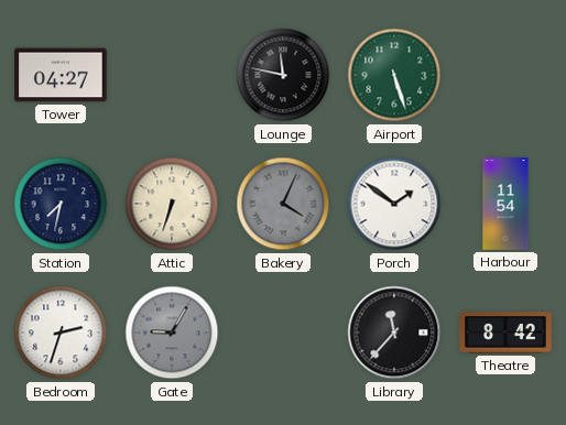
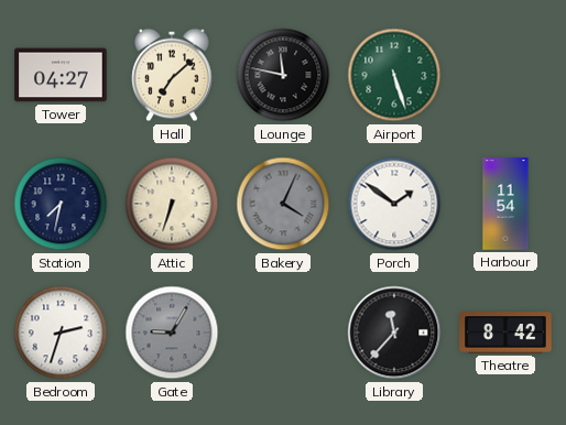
Hall: none -> 7:08
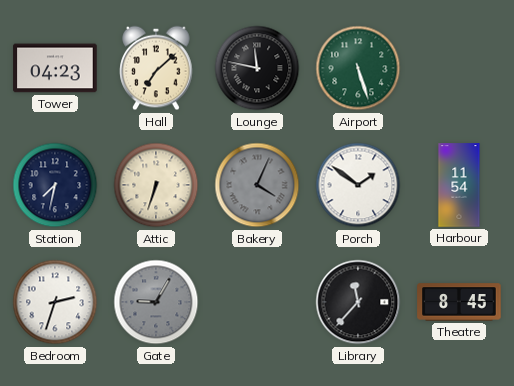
Tower: 04:27 -> 04:23
Theatre: 8:42 -> 8:45
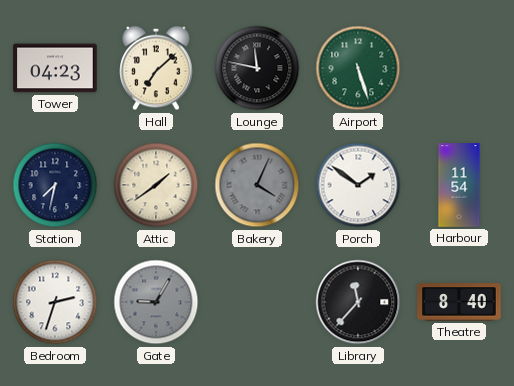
Attic: 6:33 -> 1:39
Theatre: 8:45 -> 8:40
